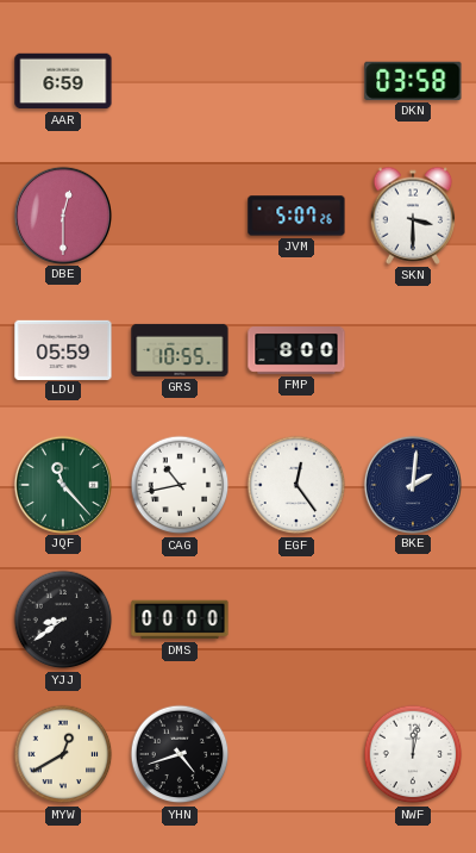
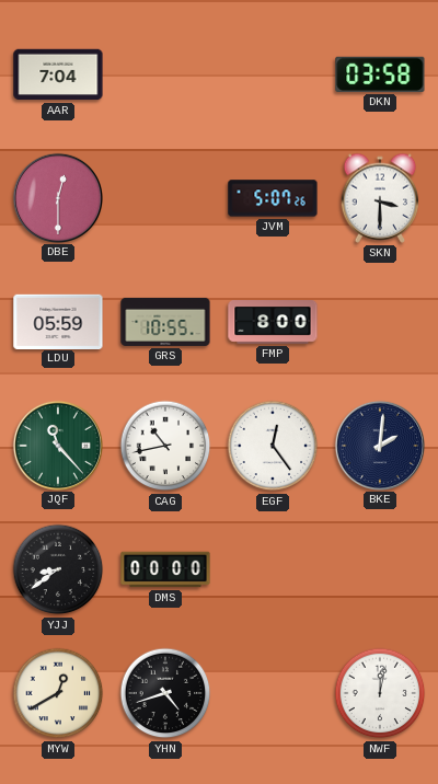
AAR: 6:59 -> 7:04
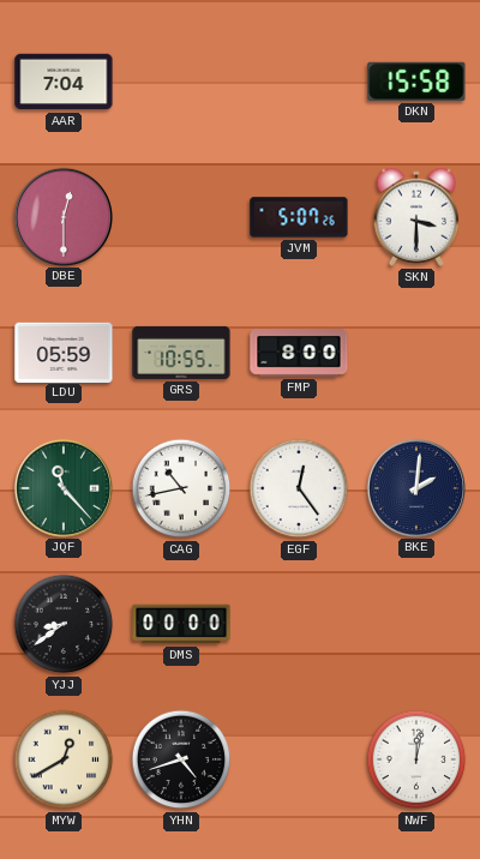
DKN: 03:58 -> 15:58
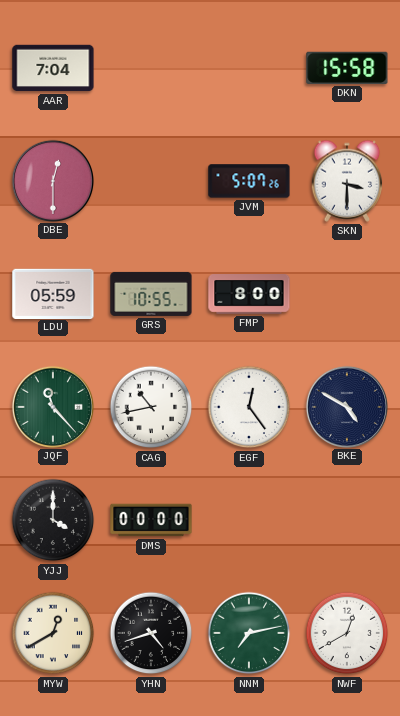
BKE: 2:01 -> 4:50
YJJ: 8:39 -> 4:00
NNM: none -> 7:13
NWF: 12:02 -> 12:40
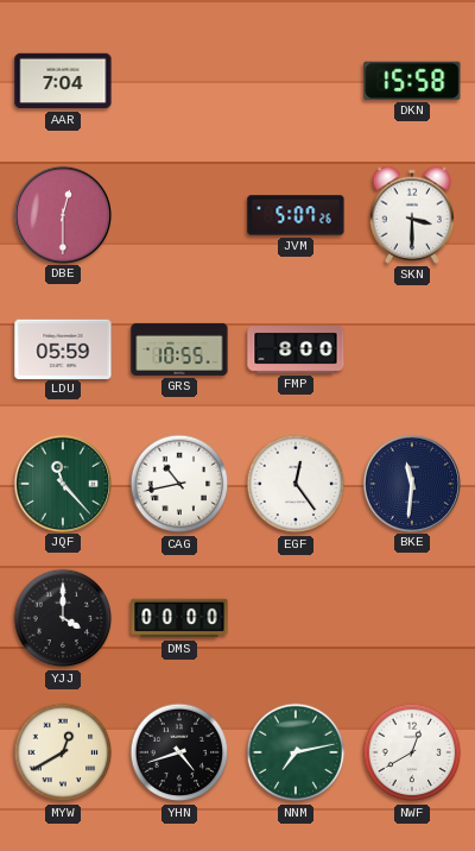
BKE: 4:50 -> 11:31
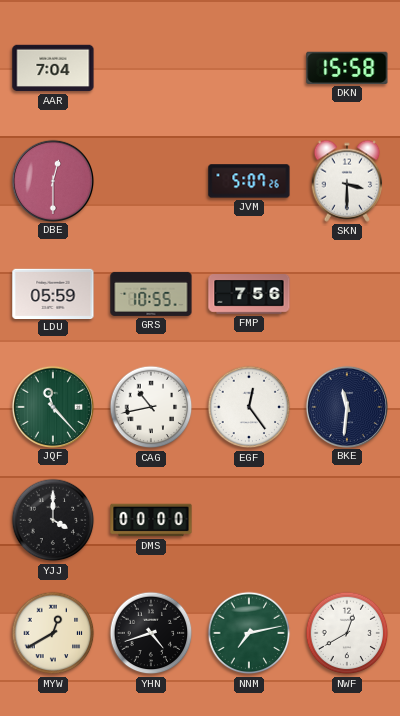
FMP: 8:00 -> 7:56
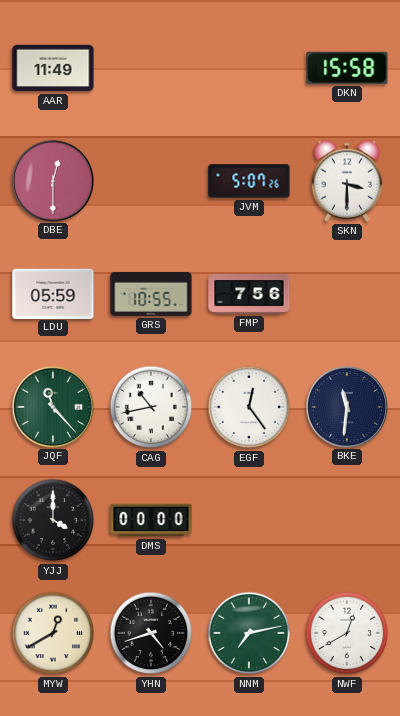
AAR: 7:04 -> 11:49
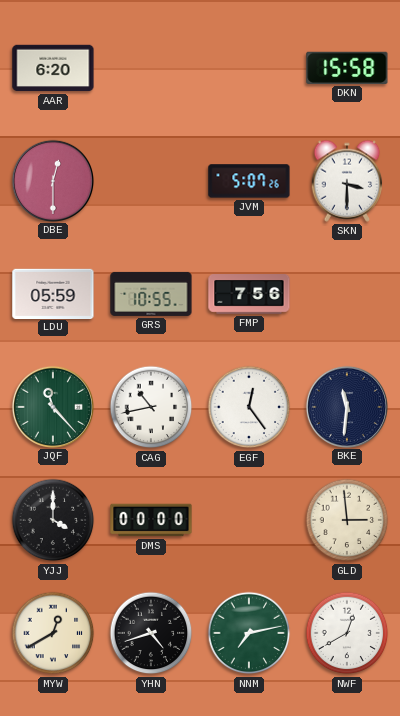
AAR: 11:49 -> 6:20
GLD: none -> 2:59
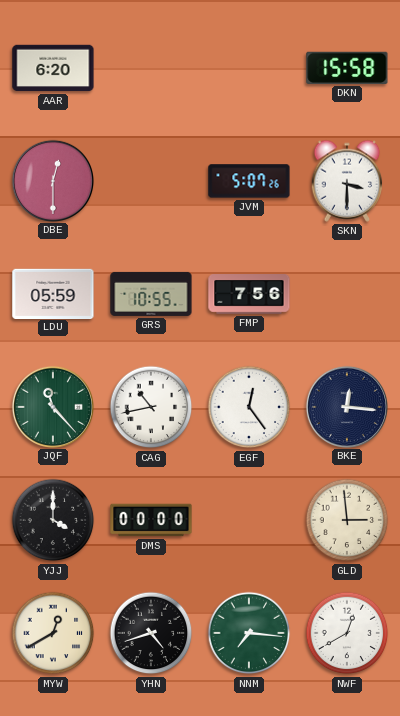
BKE: 11:31 -> 12:16
NNM: 7:13 -> 7:16
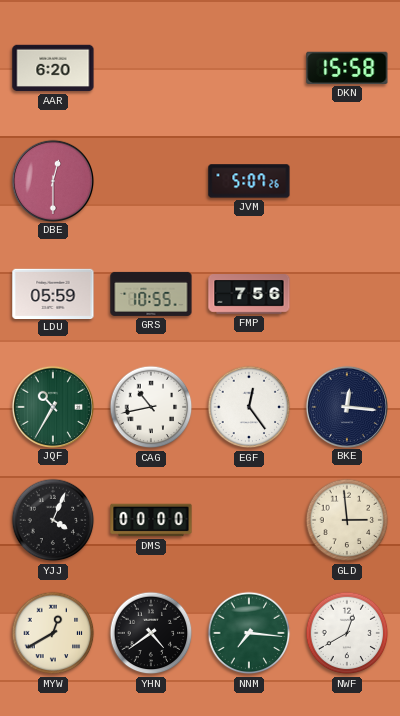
SKN: 3:30 -> none
JQF: 11:23 -> 10:35
YJJ: 4:00 -> 4:04
YHN: 4:42 -> 4:39
